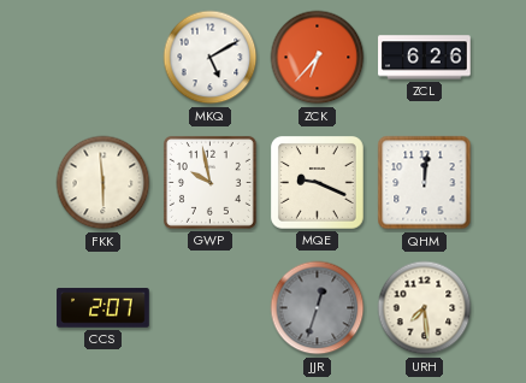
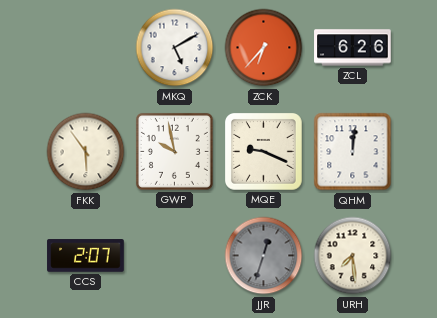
FKK: 5:59 -> 5:54
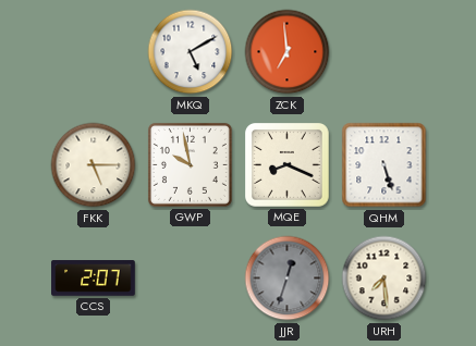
ZCK: 6:37 -> 6:59
ZCL: 6:26 -> none
FKK: 5:54 -> 5:15
MQE: 9:19 -> 8:19
QHM: 12:01 -> 5:27
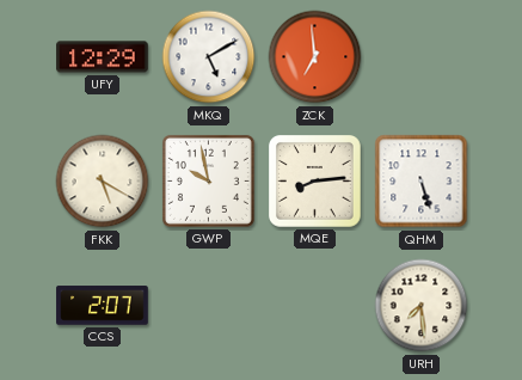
UFY: none -> 12:29
FKK: 5:15 -> 5:20
MQE: 8:19 -> 8:14
JJR: 12:33 -> none
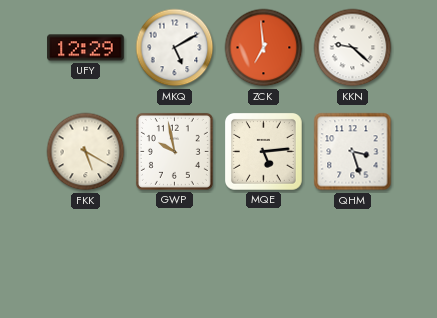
KKN: none -> 9:22
MQE: 8:14 -> 5:14
QHM: 5:27 -> 3:27
CCS: 2:07 -> none
URH: 7:29 -> none
